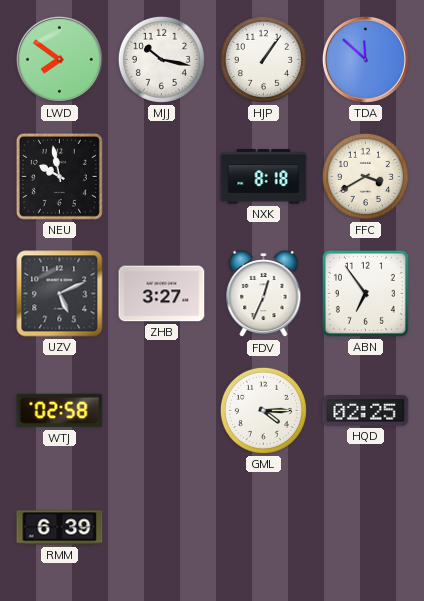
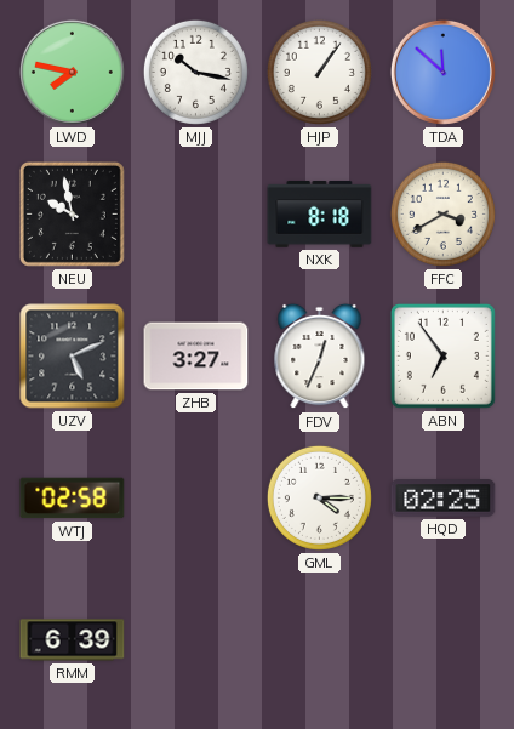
LWD: 7:51 -> 7:47
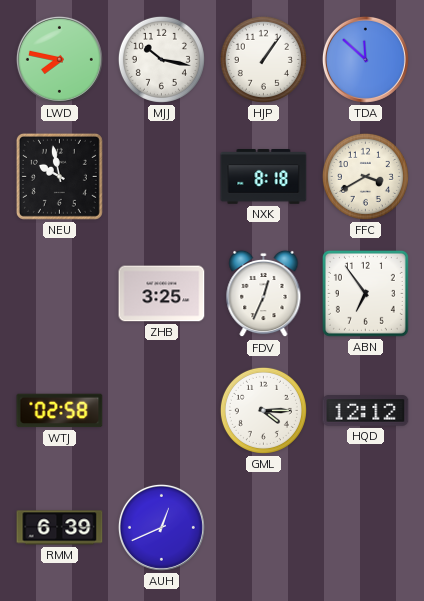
UZV: 5:11 -> none
ZHB: 3:27 -> 3:25
HQD: 02:25 -> 12:12
AUH: none -> 12:41
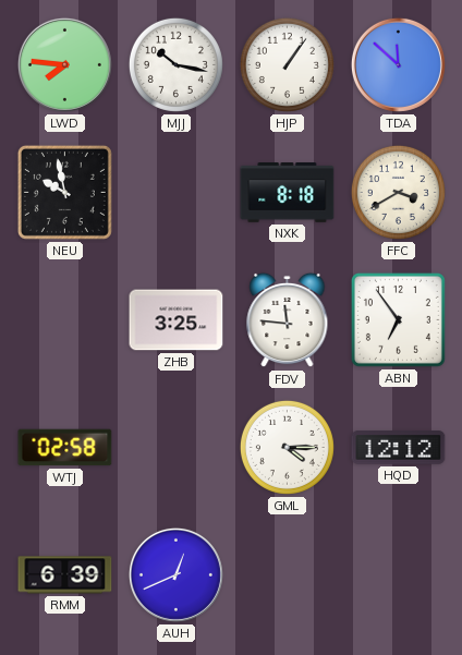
LWD: 7:47 -> 7:46
FDV: 12:34 -> 11:46
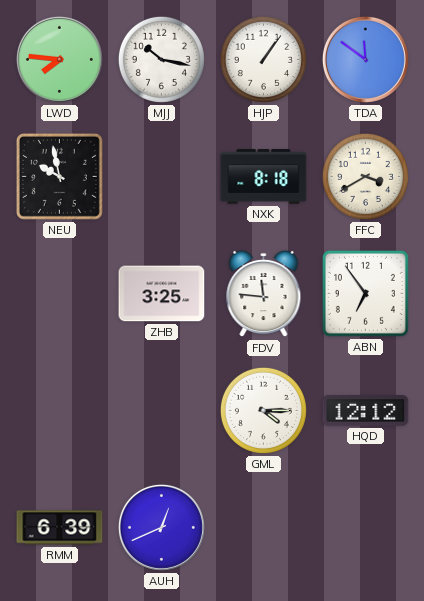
TDA: 11:52 -> 11:51
WTJ: 02:58 -> none
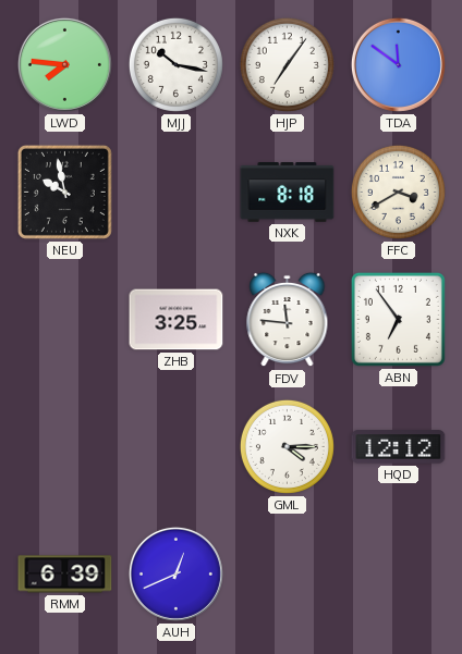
HJP: 1:06 -> 7:06
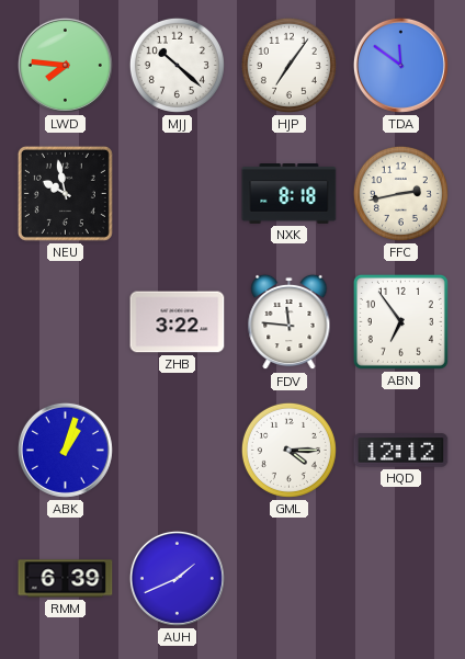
MJJ: 10:17 -> 10:22
FFC: 3:40 -> 2:43
ZHB: 3:25 -> 3:22
ABK: none -> 1:03
AUH: 12:41 -> 1:41
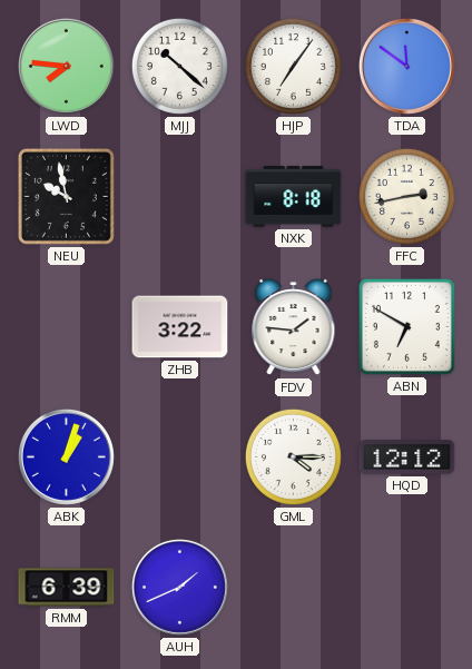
FDV: 11:46 -> 1:46
ABN: 6:54 -> 6:50
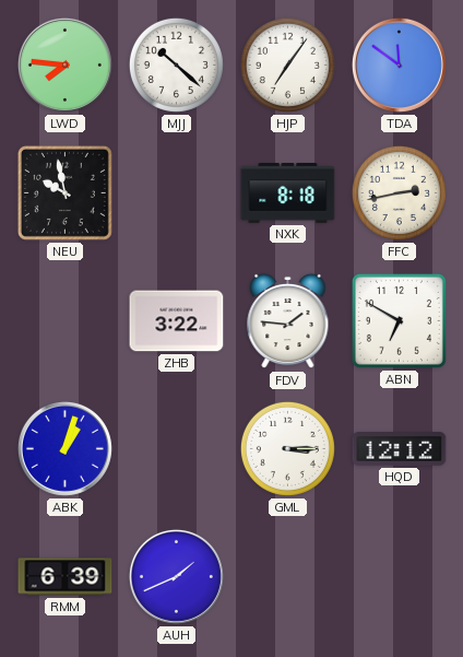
GML: 4:15 -> 3:15
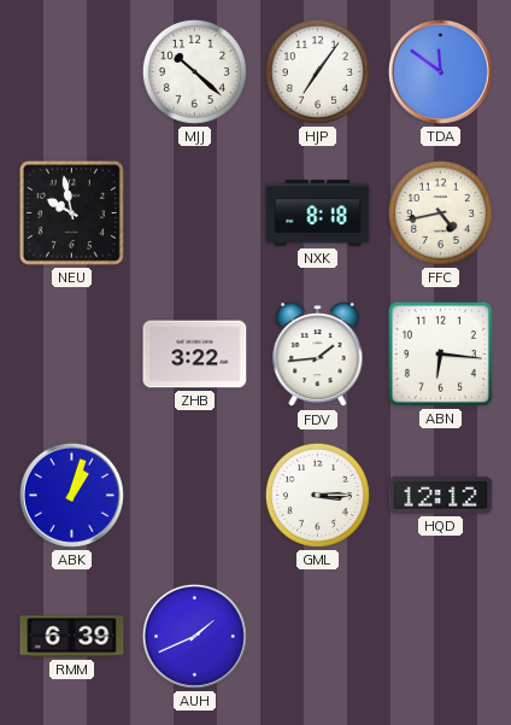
LWD: 7:46 -> none
FFC: 2:43 -> 4:43
FDV: 1:46 -> 1:44
ABN: 6:50 -> 6:16
